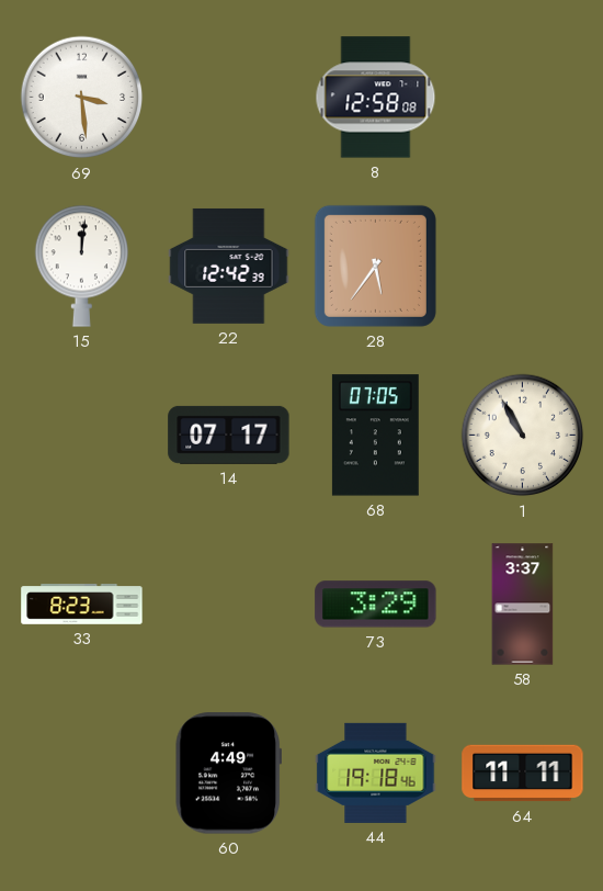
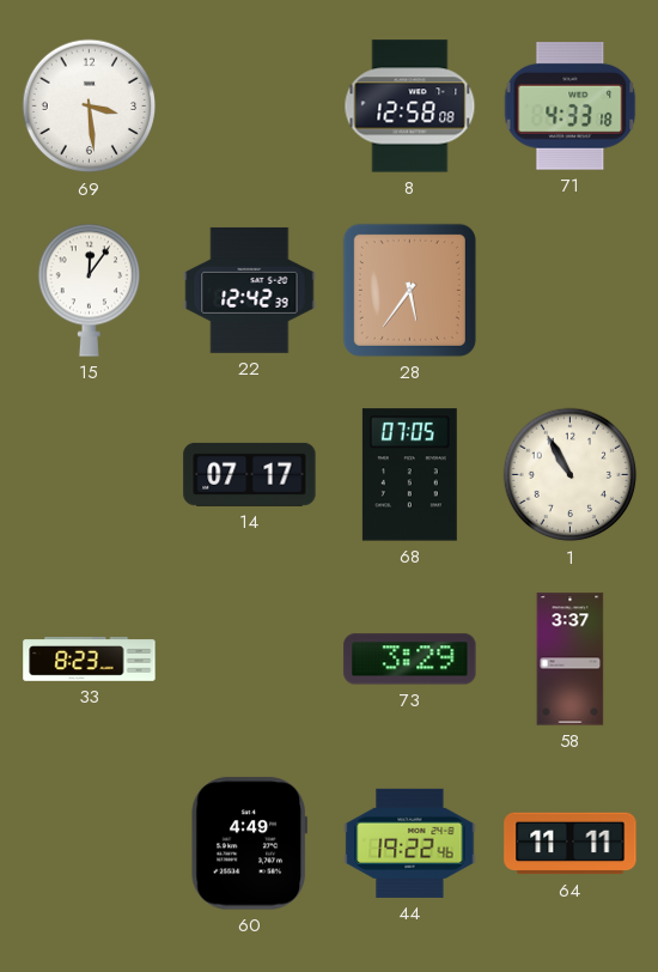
71: none -> 4:33
15: 12:01 -> 12:06
44: 19:18 -> 19:22
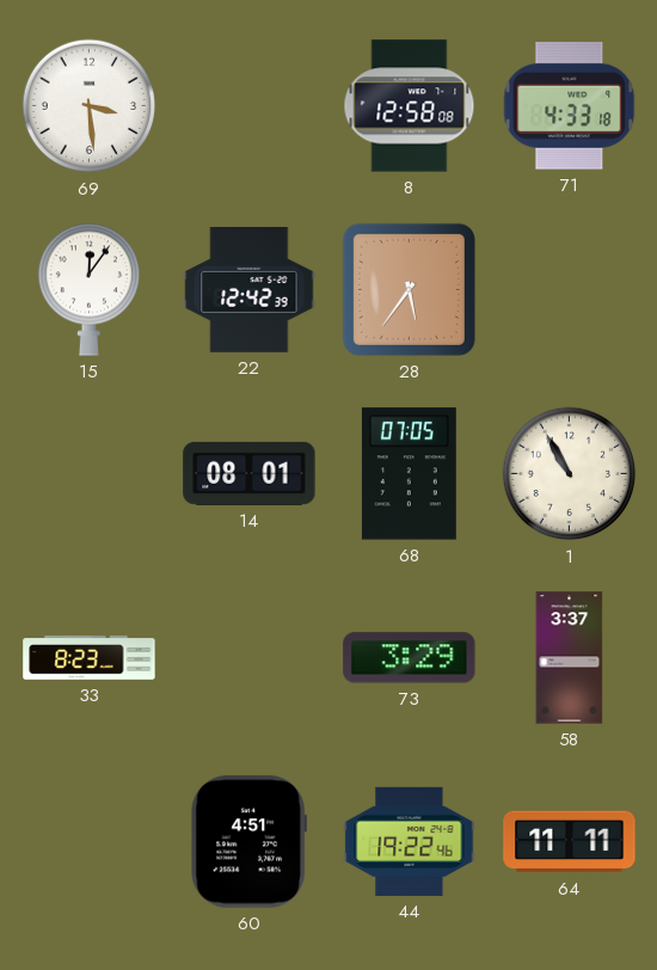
14: 07:17 -> 08:01
60: 4:49 -> 4:51
